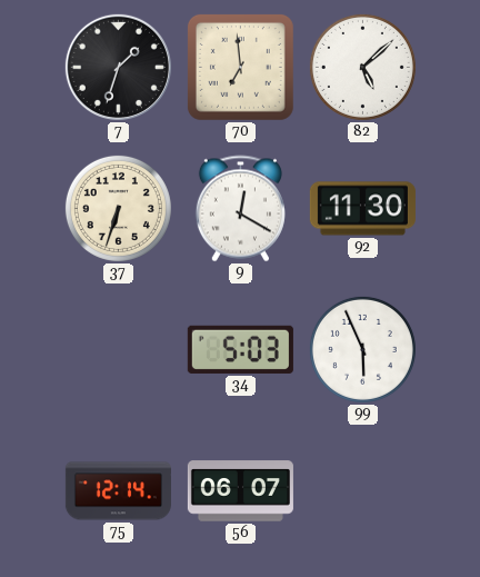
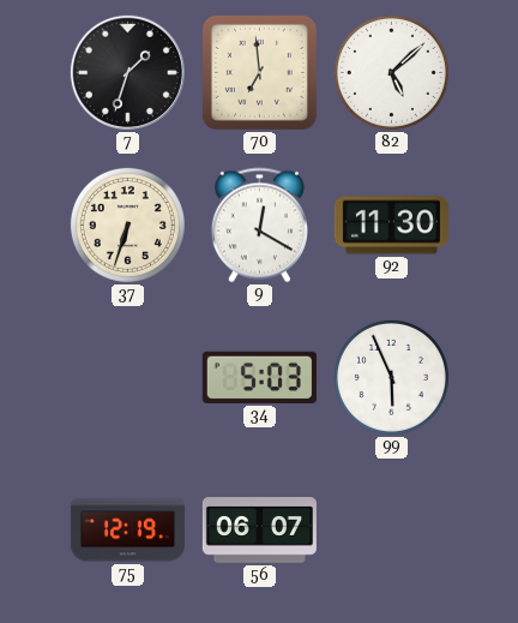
75: 12:14 -> 12:19
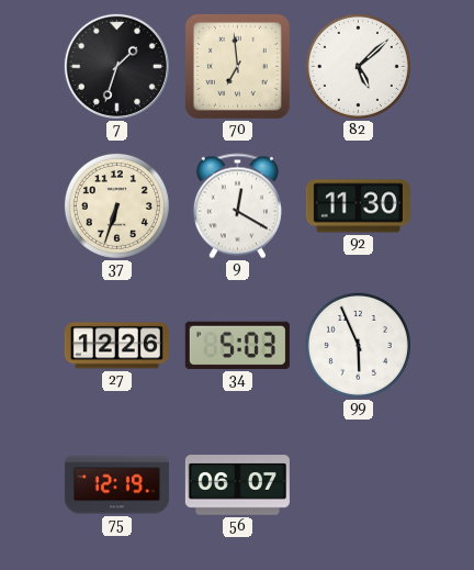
27: none -> 12:26
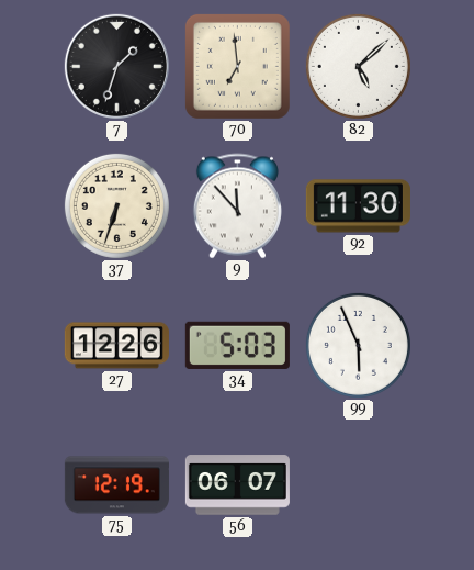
9: 12:20 -> 11:53
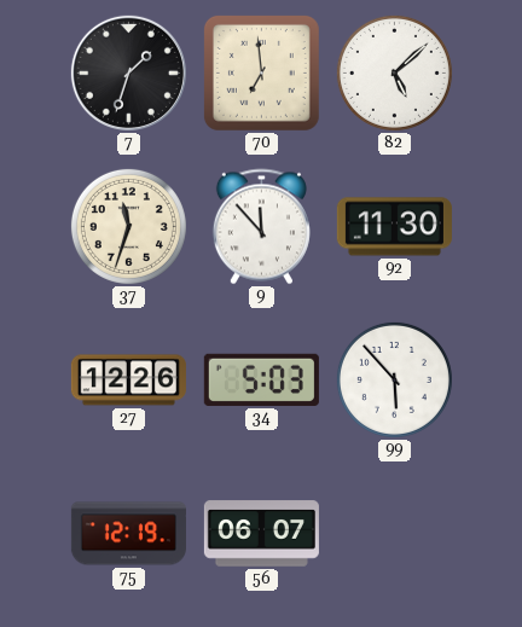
37: 6:33 -> 11:33
99: 5:56 -> 5:53
